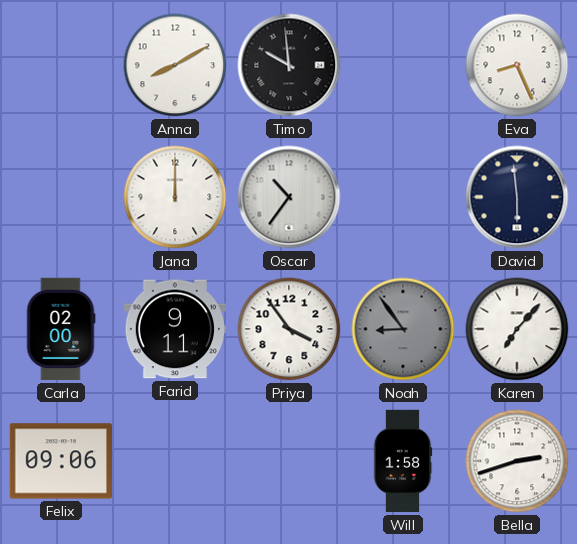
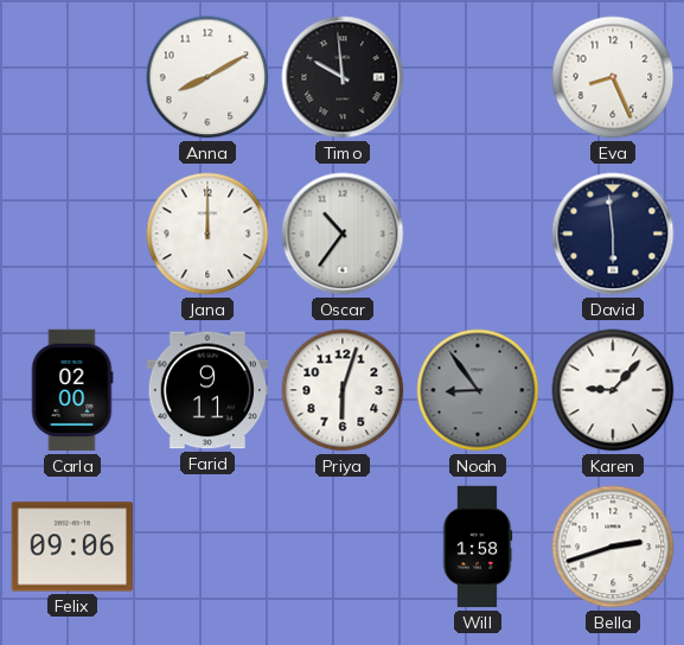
Priya: 3:54 -> 6:03
Karen: 7:07 -> 9:07
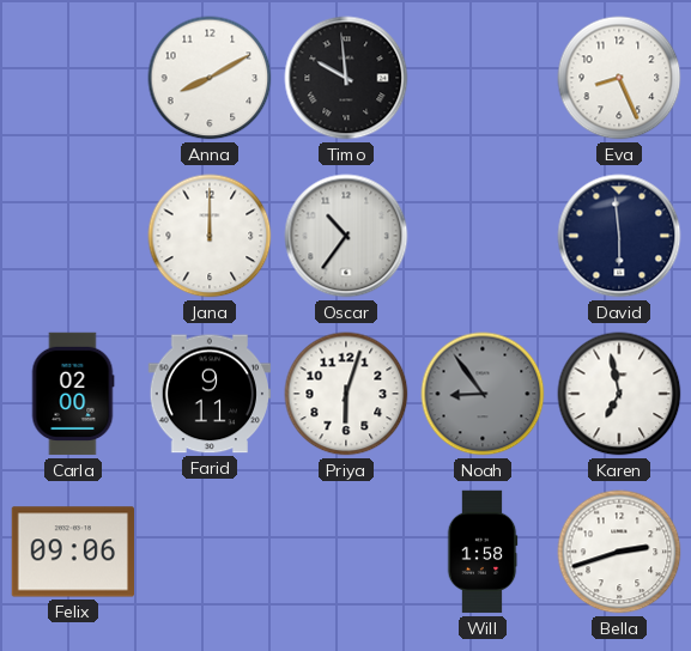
Karen: 9:07 -> 6:58
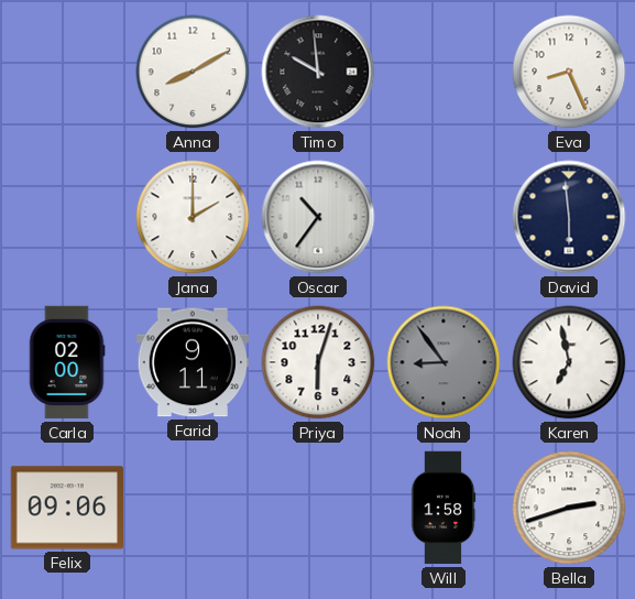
Jana: 12:00 -> 2:00
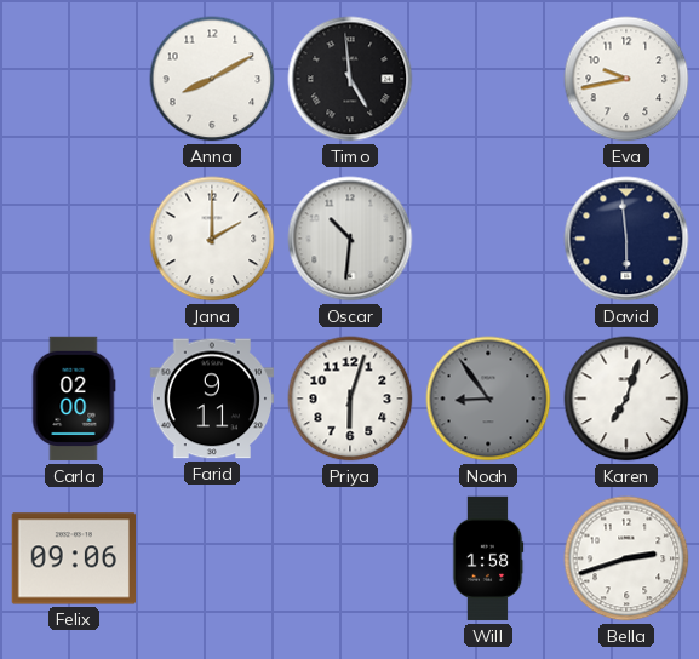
Timo: 9:59 -> 4:59
Eva: 8:26 -> 9:43
Oscar: 10:36 -> 10:31
Karen: 6:58 -> 7:03
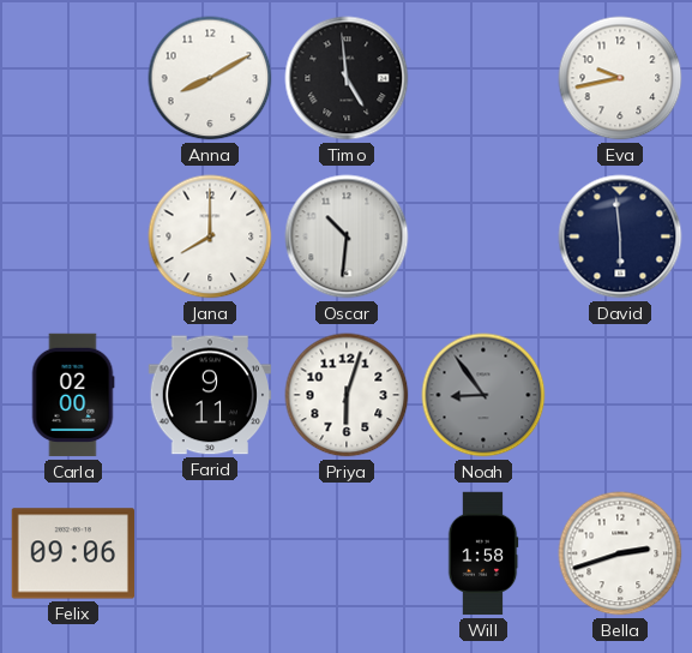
Jana: 2:00 -> 8:00
Karen: 7:03 -> none
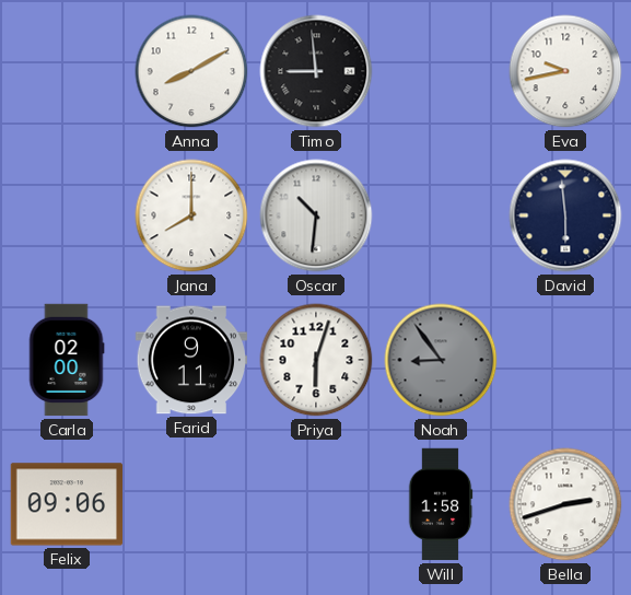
Timo: 4:59 -> 8:59
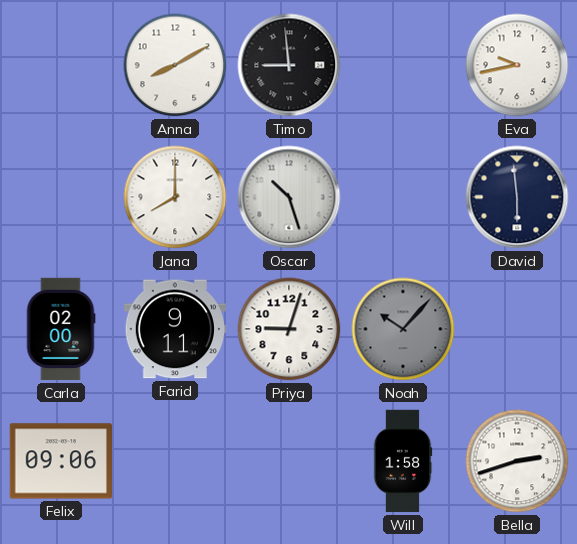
Oscar: 10:31 -> 10:27
Priya: 6:03 -> 9:03
Noah: 8:54 -> 10:07
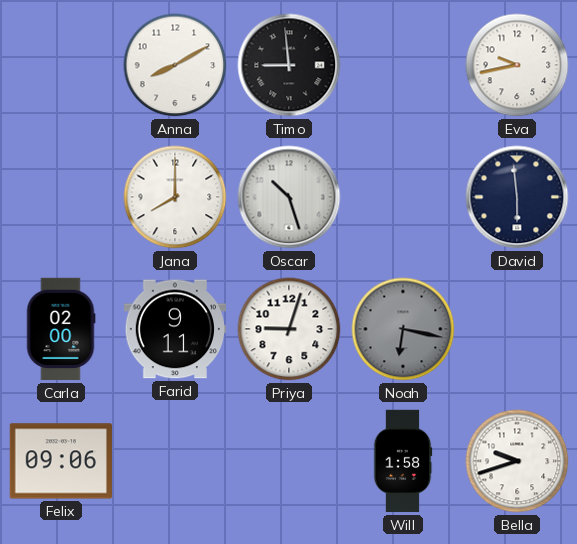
Noah: 10:07 -> 6:17
Bella: 2:42 -> 9:42
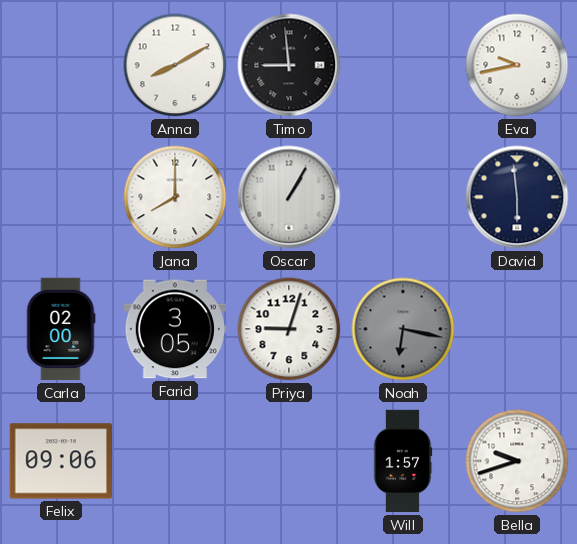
Oscar: 10:27 -> 1:05
Farid: 9:11 -> 3:05
Will: 1:58 -> 1:57
